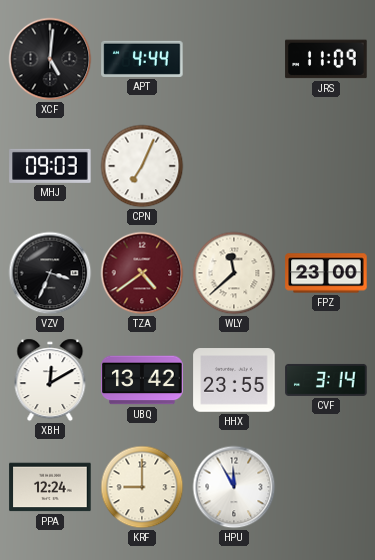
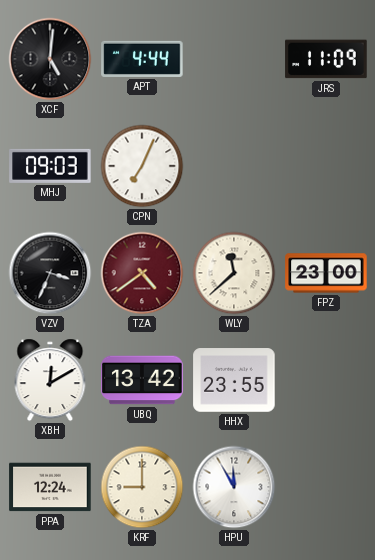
CVF: 3:14 -> none
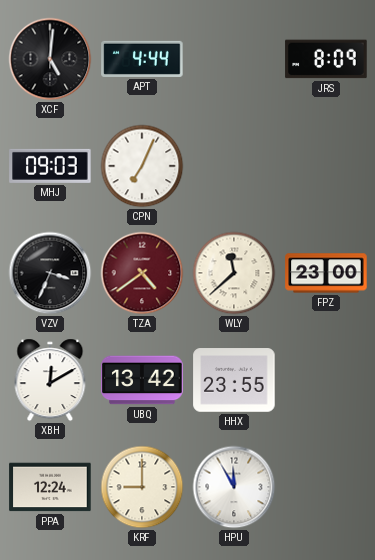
JRS: 11:09 -> 8:09
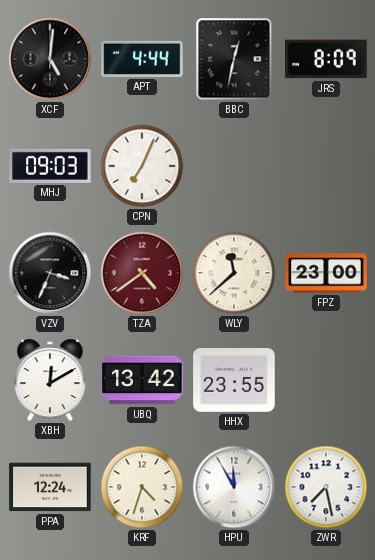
BBC: none -> 12:32
KRF: 9:00 -> 4:33
ZWR: none -> 7:28
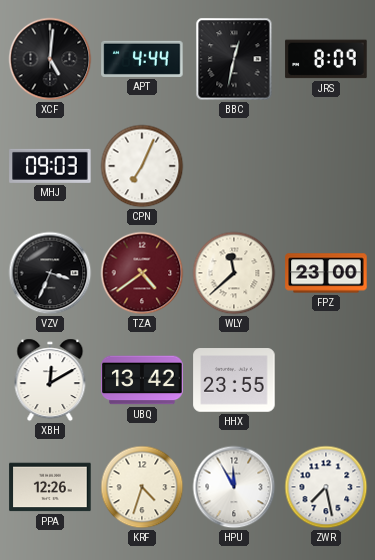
PPA: 12:24 -> 12:26
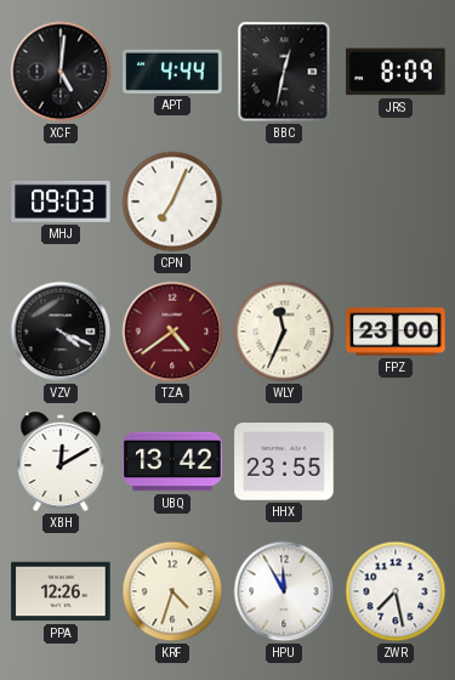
VZV: 3:34 -> 4:19
WLY: 11:38 -> 11:34
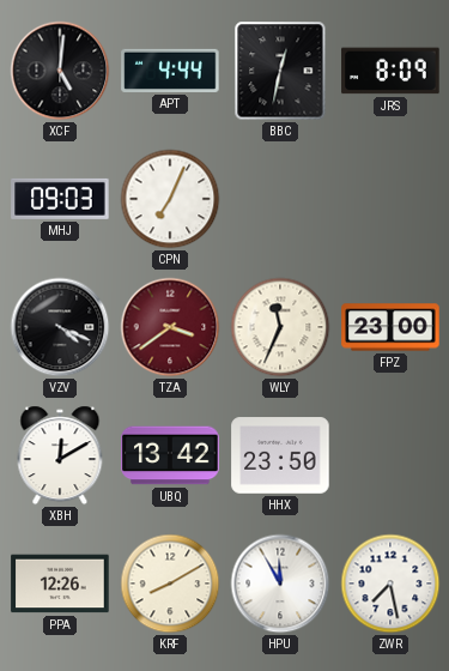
TZA: 4:39 -> 3:39
HHX: 23:55 -> 23:50
KRF: 4:33 -> 8:10
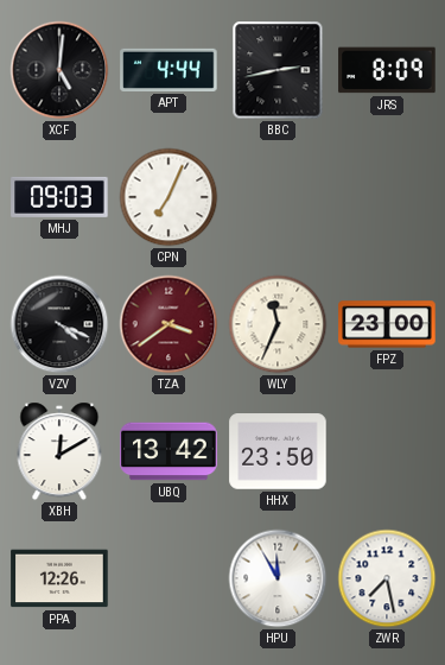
BBC: 12:32 -> 2:43
KRF: 8:10 -> none
